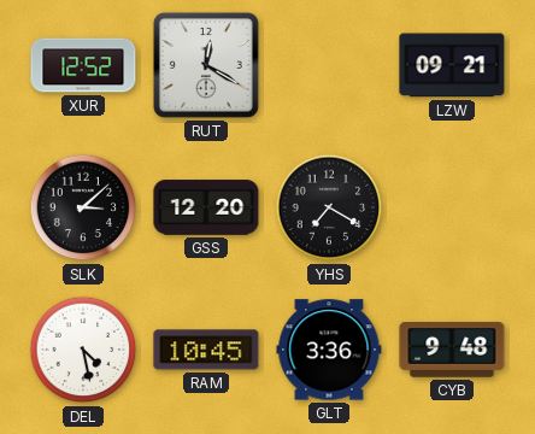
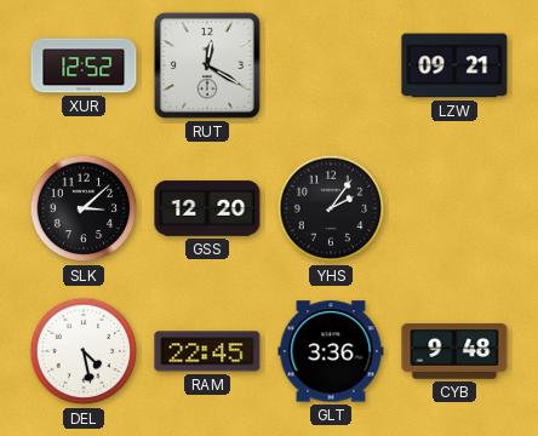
YHS: 7:20 -> 2:06
RAM: 10:45 -> 22:45
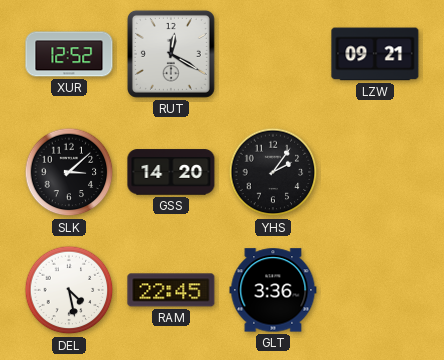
GSS: 12:20 -> 14:20
CYB: 9:48 -> none
